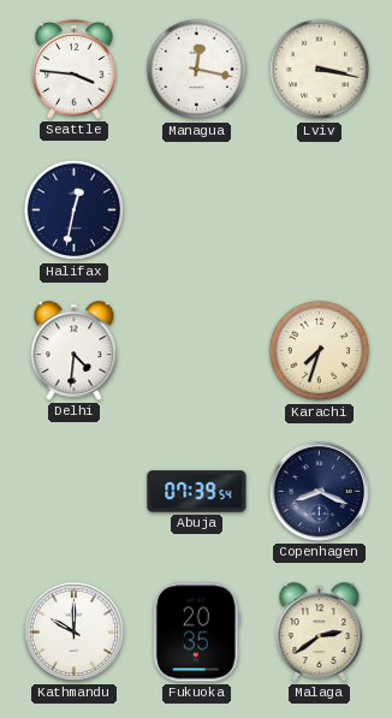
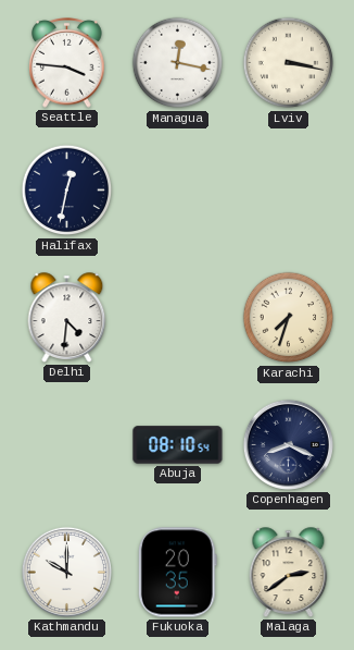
Abuja: 07:39 -> 08:10
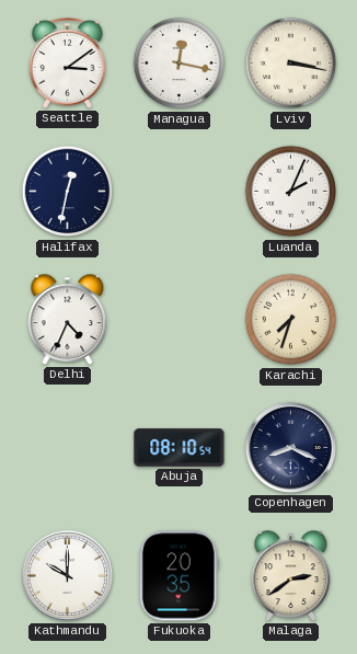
Seattle: 3:46 -> 3:09
Luanda: none -> 2:04
Delhi: 4:31 -> 4:34
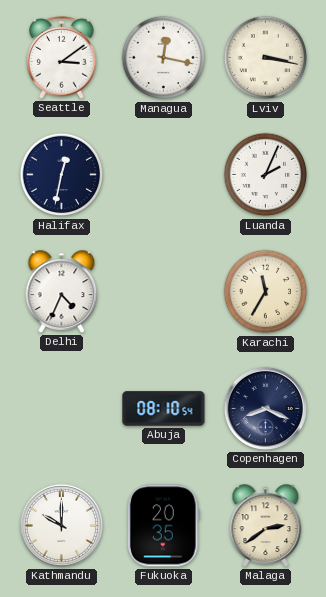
Karachi: 7:33 -> 11:35
